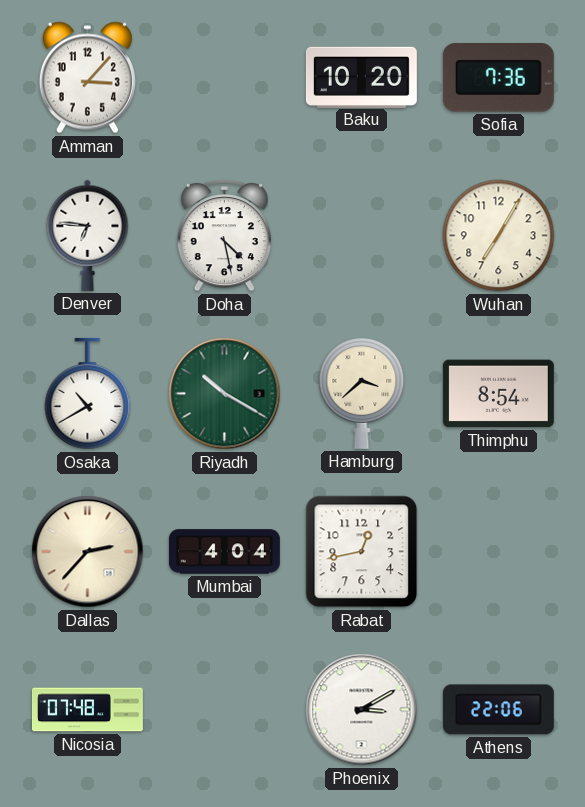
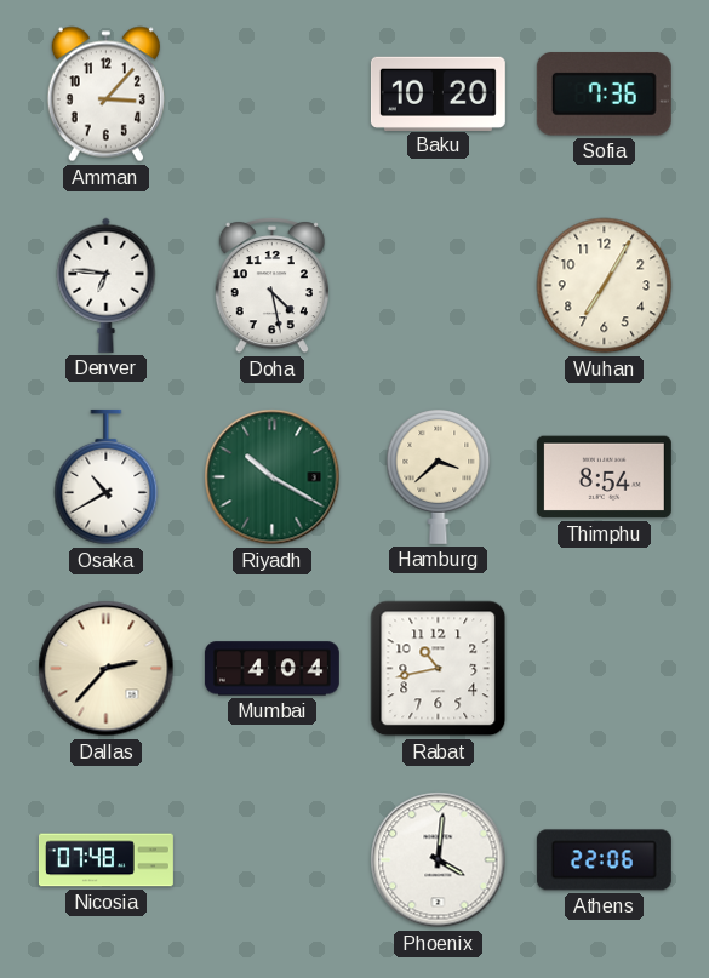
Rabat: 12:43 -> 10:43
Phoenix: 3:10 -> 4:01
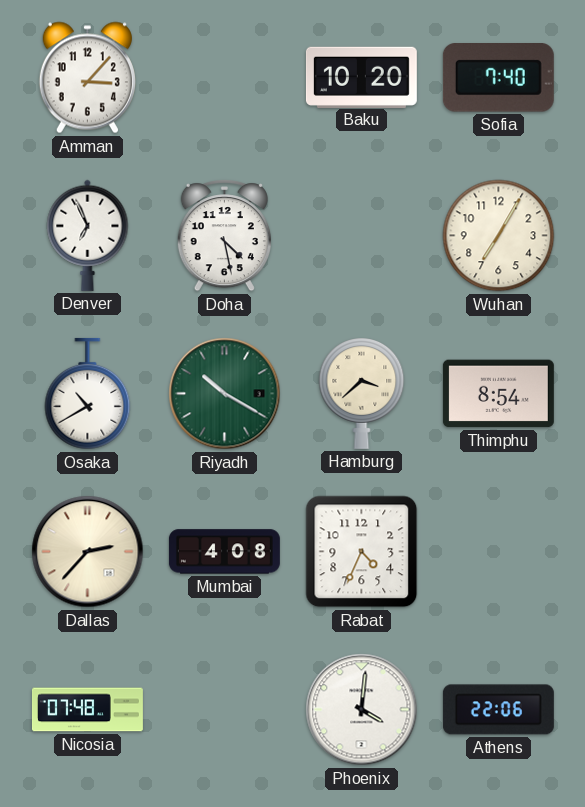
Sofia: 7:36 -> 7:40
Denver: 6:46 -> 6:56
Mumbai: 4:04 -> 4:08
Rabat: 10:43 -> 4:34
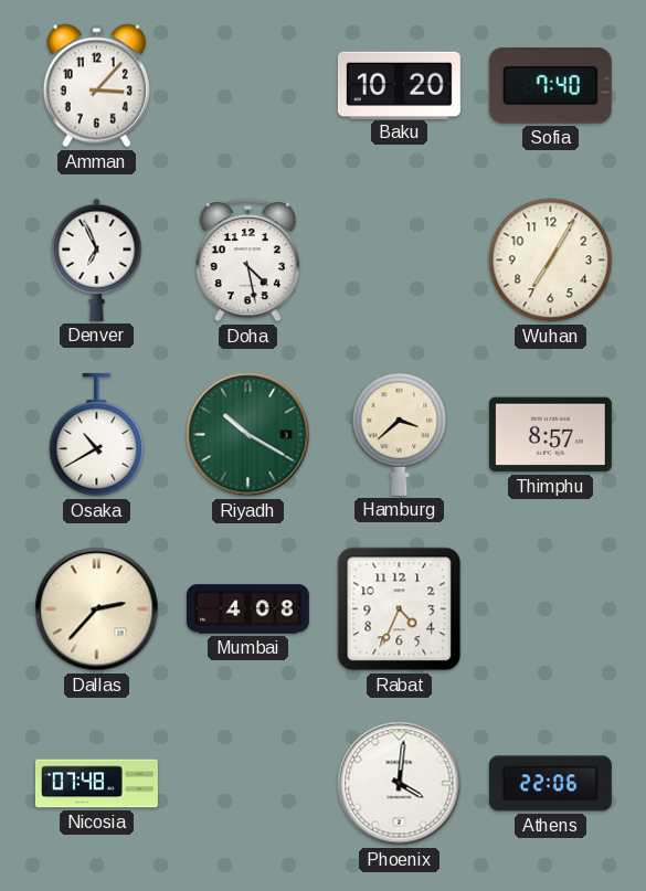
Thimphu: 8:54 -> 8:57
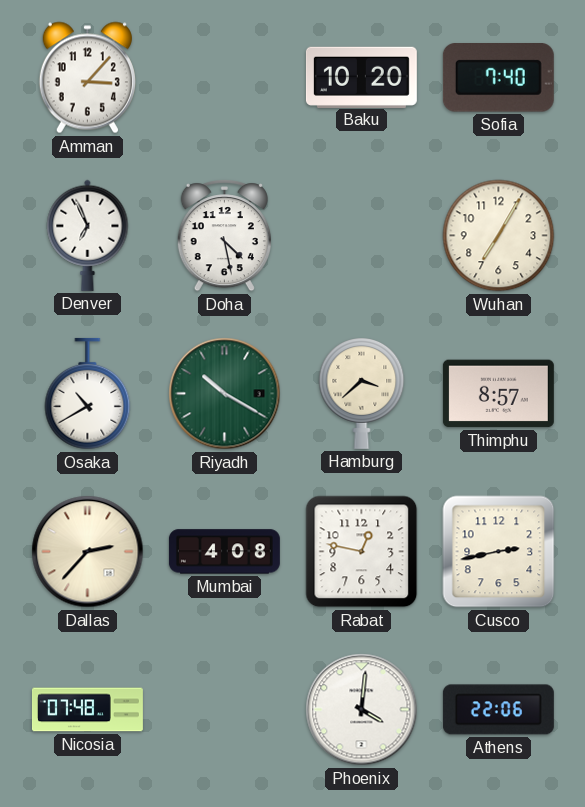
Rabat: 4:34 -> 12:47
Cusco: none -> 2:43
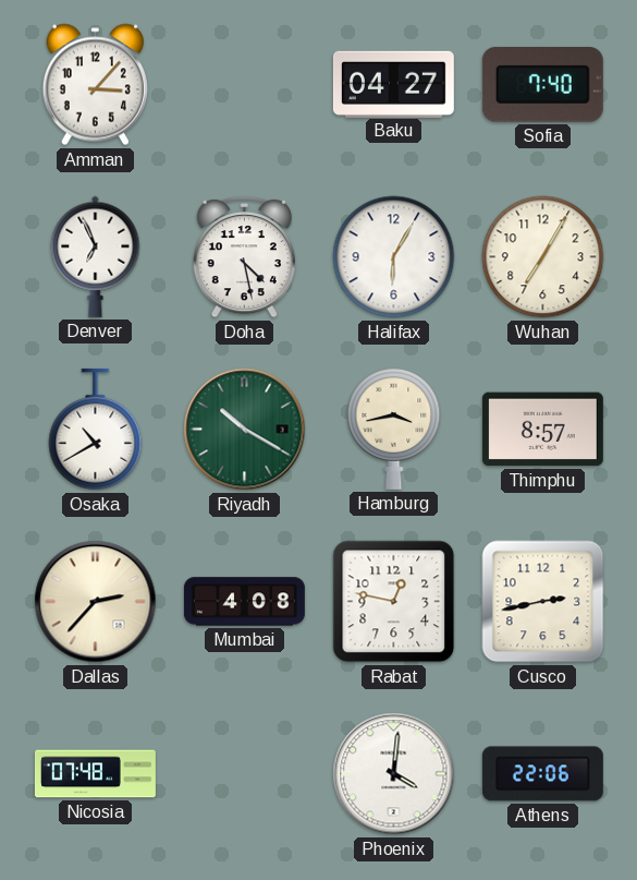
Baku: 10:20 -> 04:27
Halifax: none -> 6:05
Hamburg: 3:38 -> 3:43
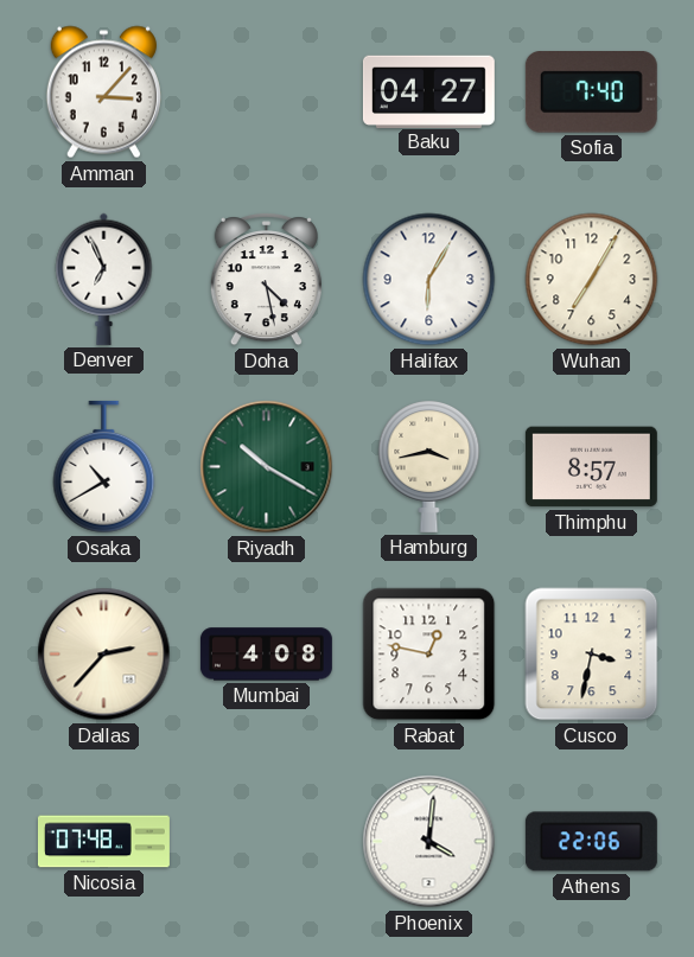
Cusco: 2:43 -> 3:32
